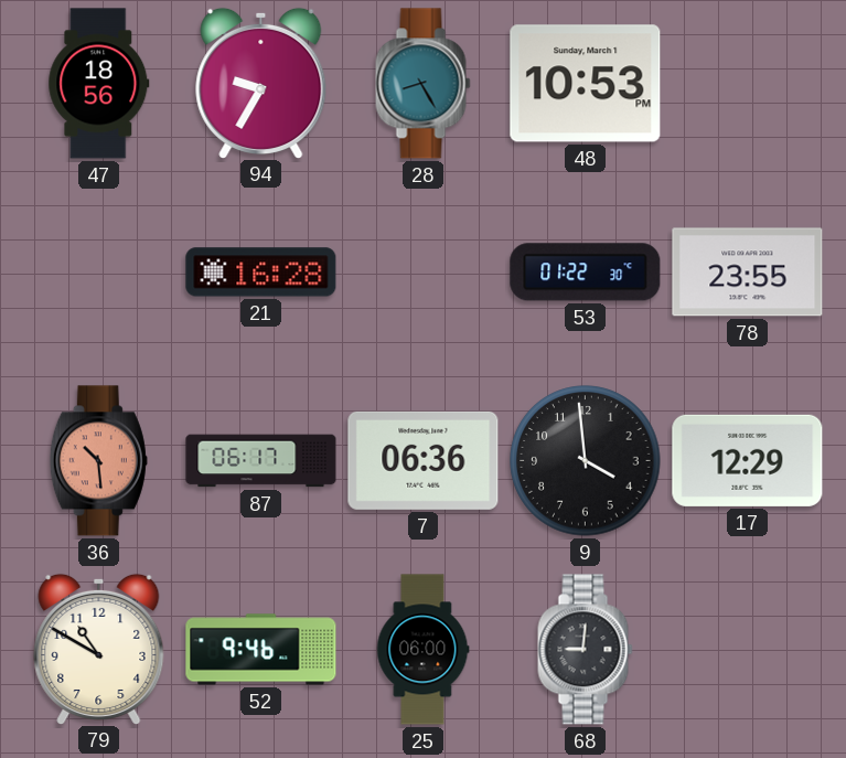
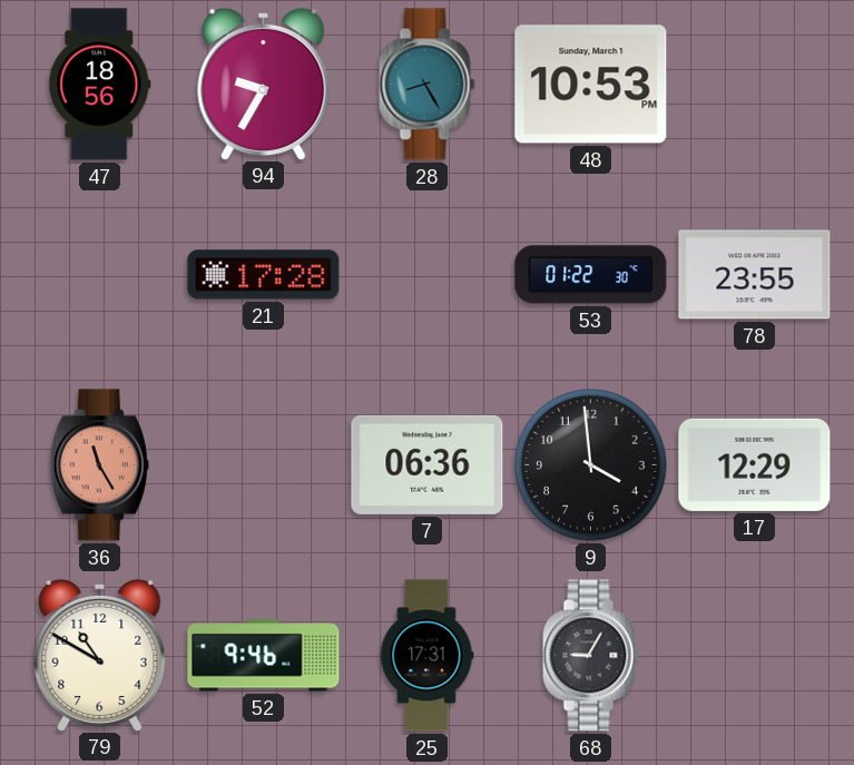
21: 16:28 -> 17:28
36: 10:29 -> 11:25
87: 06:17 -> none
25: 06:00 -> 17:31
68: 9:01 -> 9:05
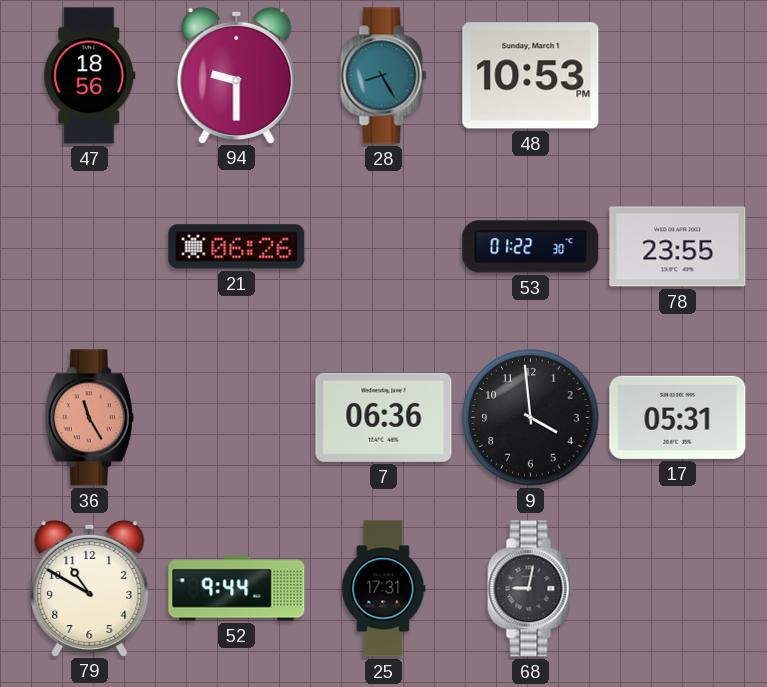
94: 9:35 -> 9:30
21: 17:28 -> 06:26
17: 12:29 -> 05:31
52: 9:46 -> 9:44
68: 9:05 -> 9:02
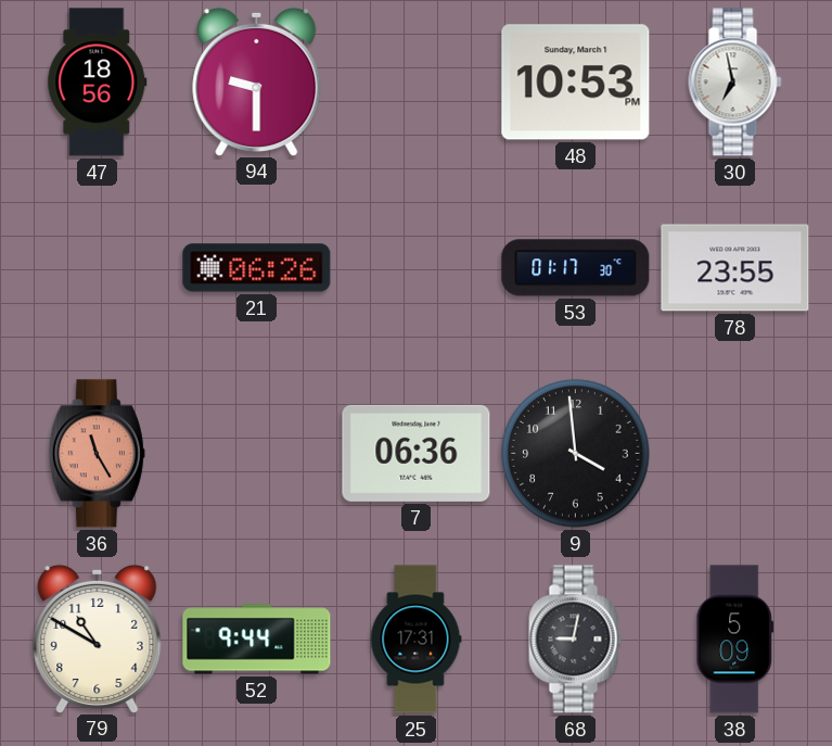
28: 8:25 -> none
30: none -> 6:58
53: 01:22 -> 01:17
17: 05:31 -> none
38: none -> 5:09
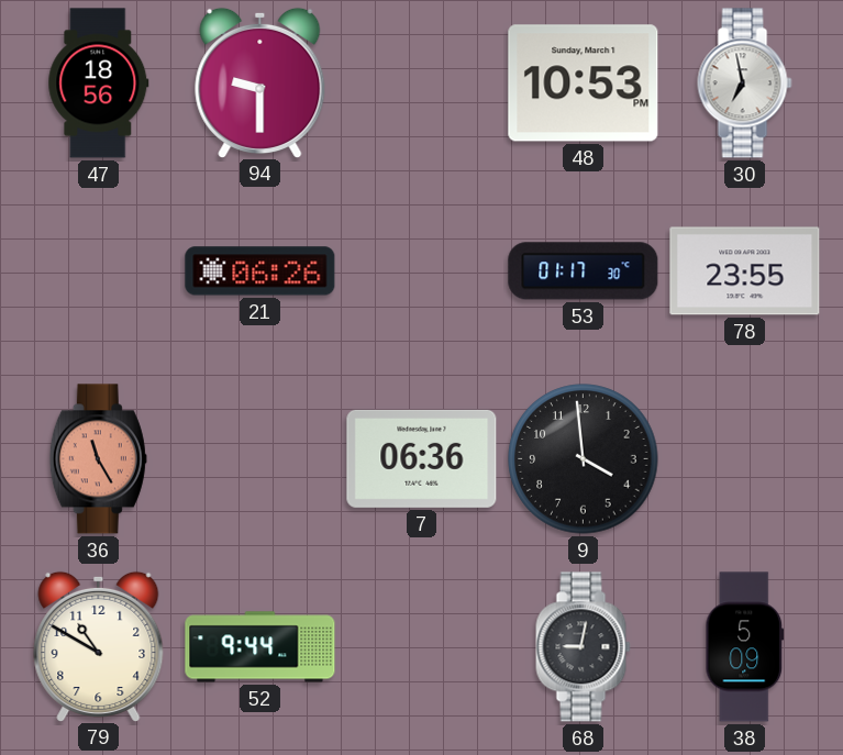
25: 17:31 -> none
